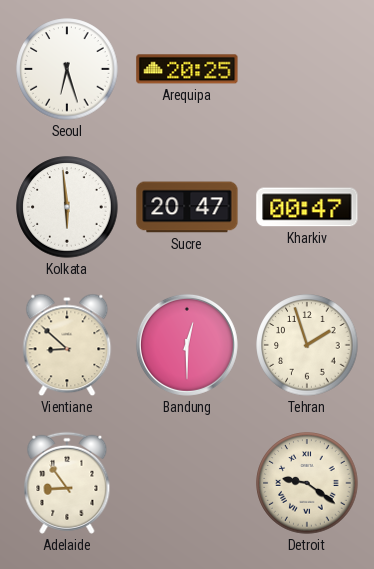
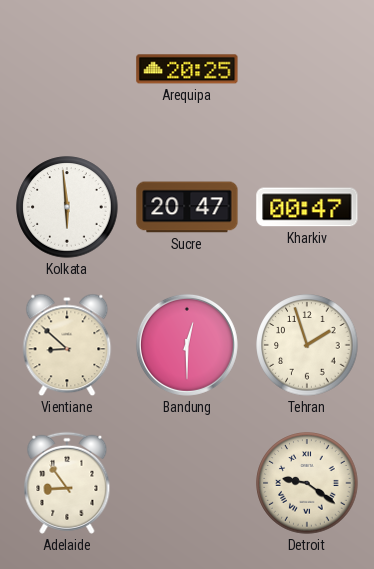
Seoul: 6:27 -> none
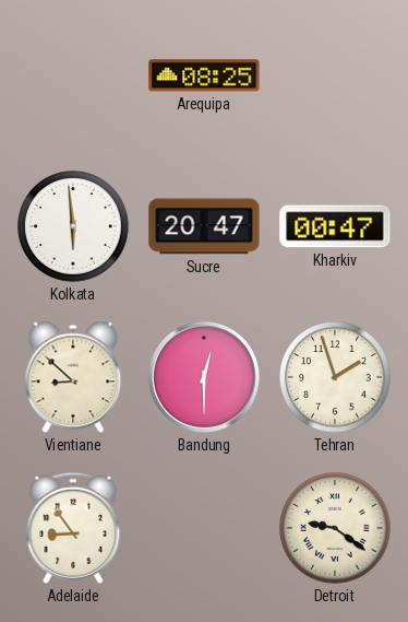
Arequipa: 20:25 -> 08:25
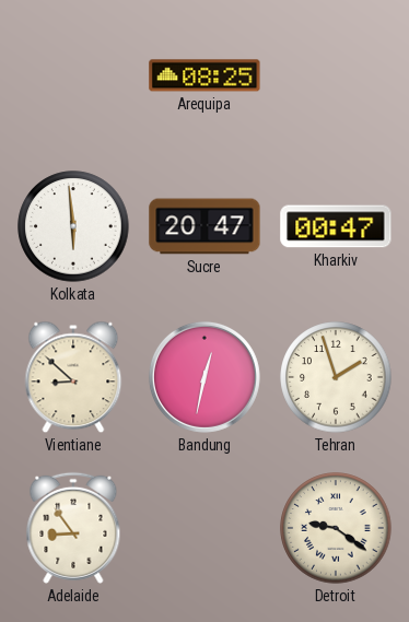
Bandung: 12:30 -> 12:32
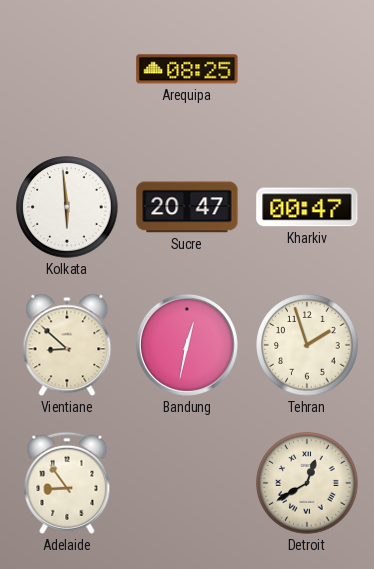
Detroit: 9:21 -> 12:40
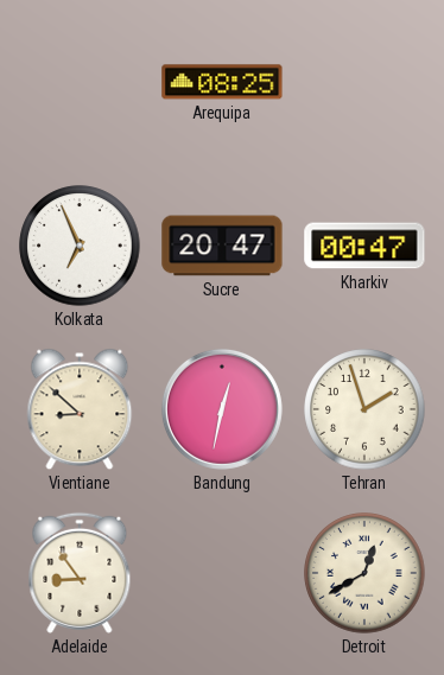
Kolkata: 5:59 -> 6:56
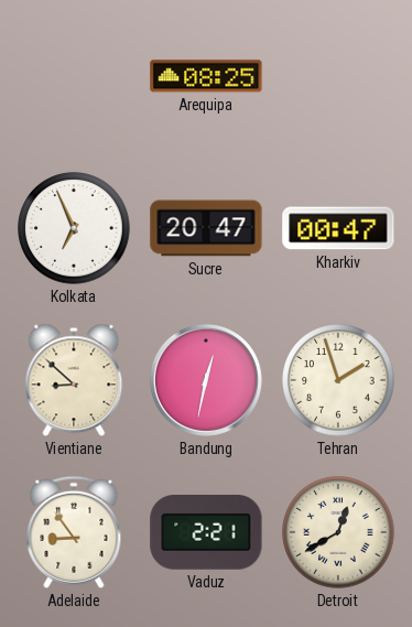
Vaduz: none -> 2:21
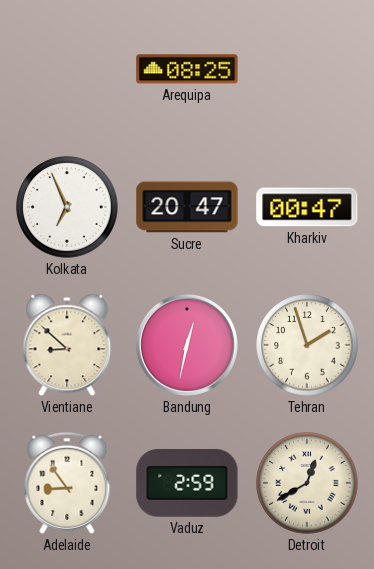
Vaduz: 2:21 -> 2:59
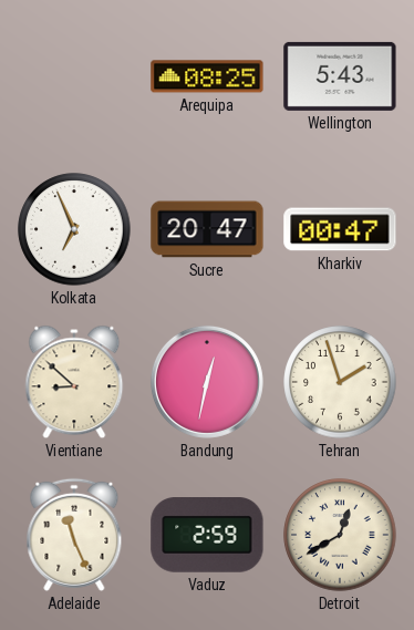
Wellington: none -> 5:43
Adelaide: 8:54 -> 11:26
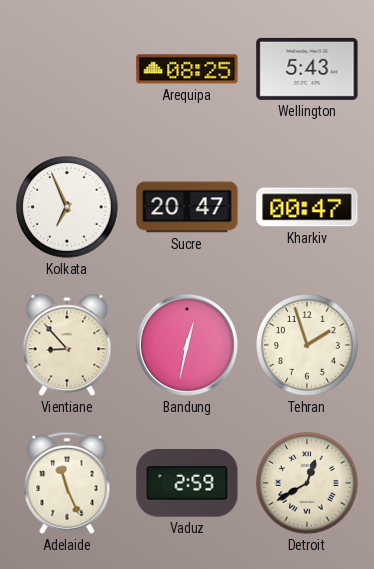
Vientiane: 8:52 -> 8:53
